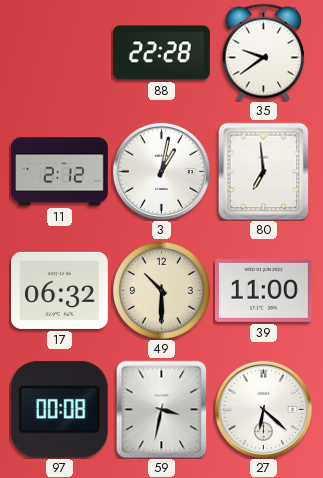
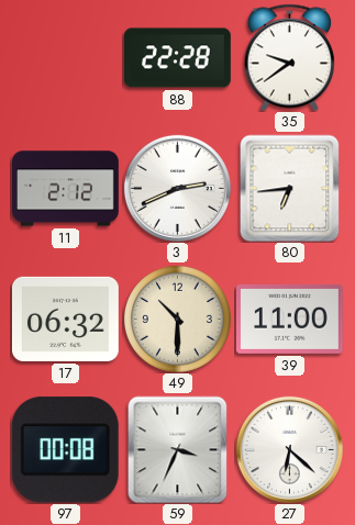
3: 1:02 -> 2:41
80: 6:59 -> 6:44
59: 3:32 -> 3:34
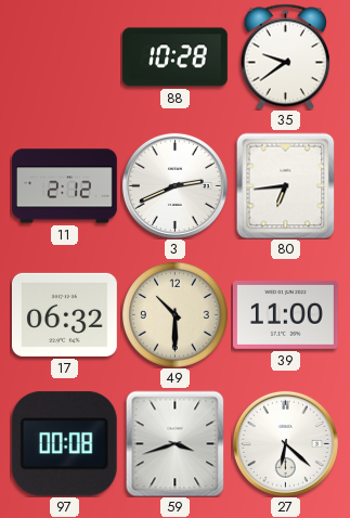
88: 22:28 -> 10:28
59: 3:34 -> 3:42
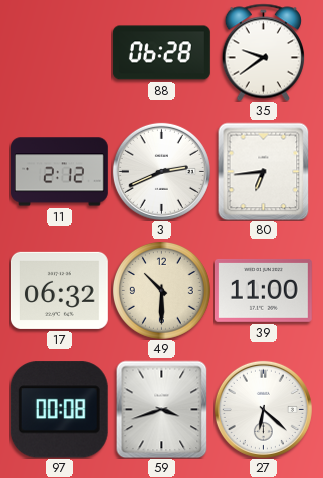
88: 10:28 -> 06:28
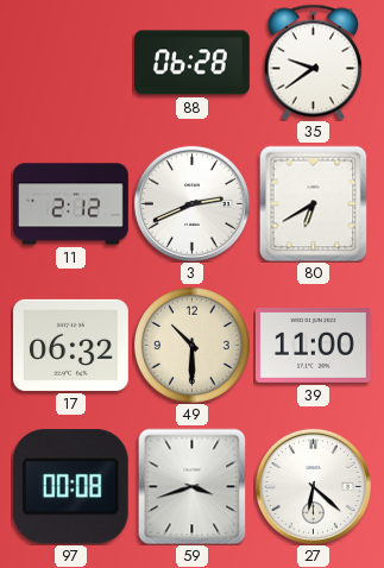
80: 6:44 -> 6:40
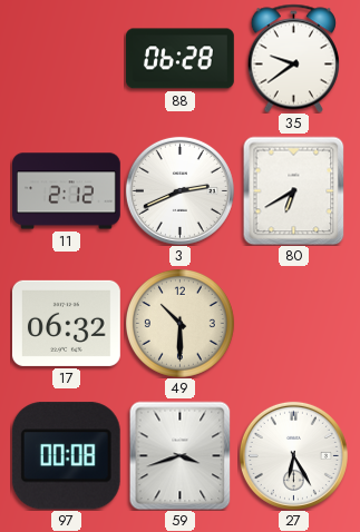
39: 11:00 -> none
27: 6:22 -> 6:25
